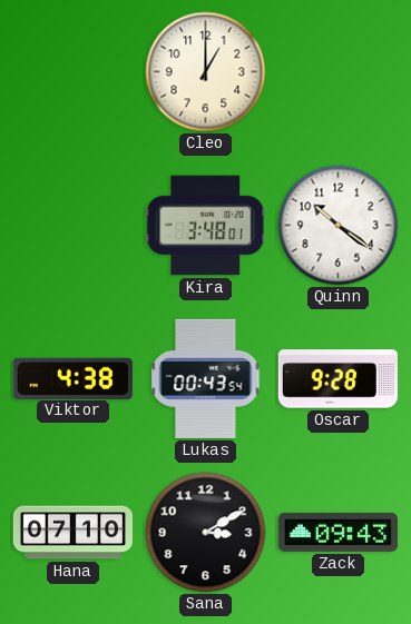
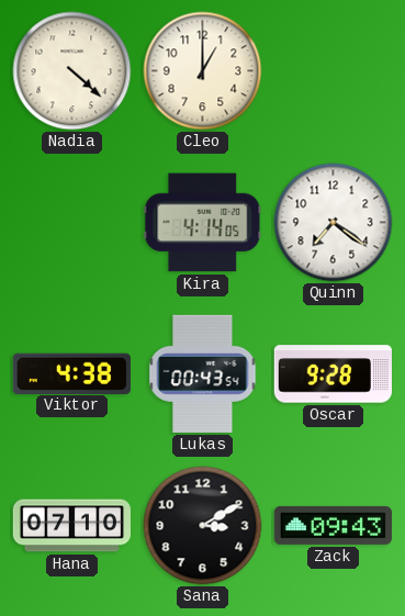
Nadia: none -> 4:22
Kira: 3:48 -> 4:14
Quinn: 10:21 -> 7:21
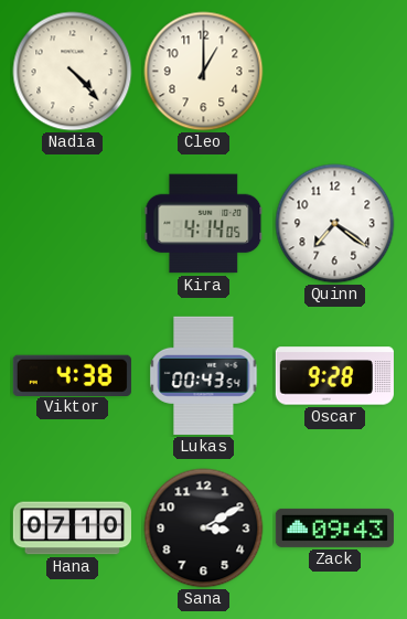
Nadia: 4:22 -> 4:23
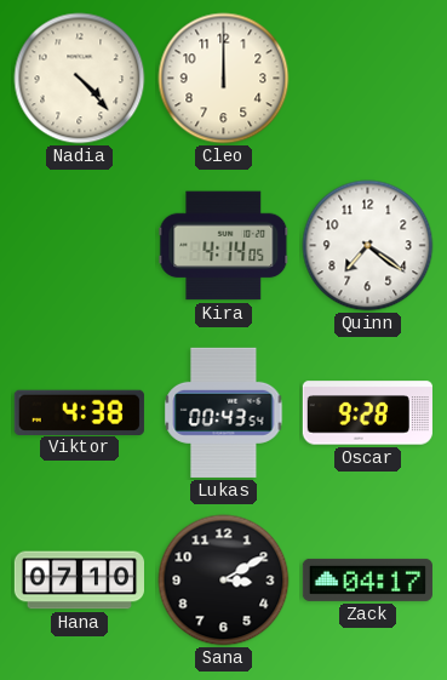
Cleo: 1:00 -> 12:00
Zack: 09:43 -> 04:17
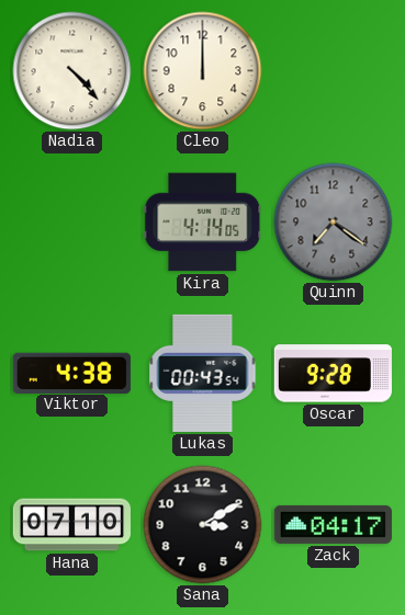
Quinn dial: white -> grey
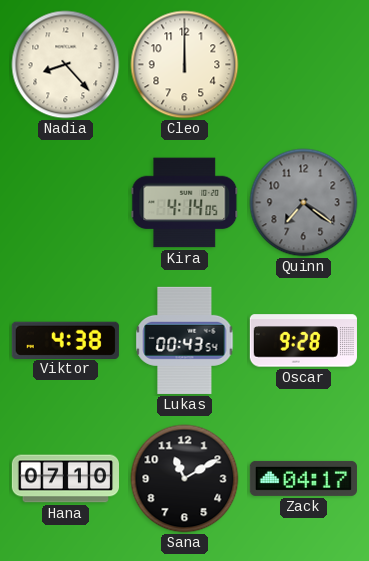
Nadia: 4:23 -> 8:23
Sana: 3:10 -> 11:10
